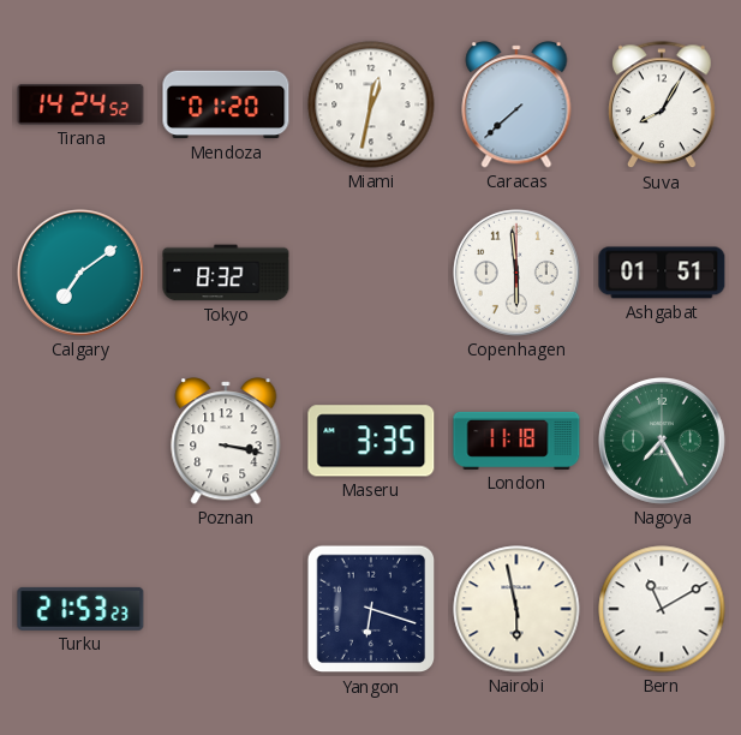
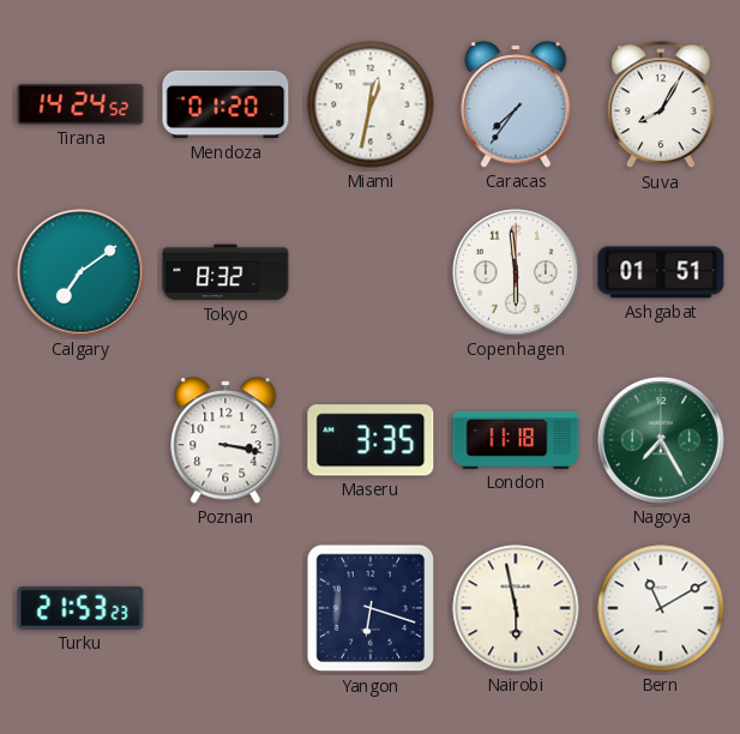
Caracas: 7:38 -> 7:36
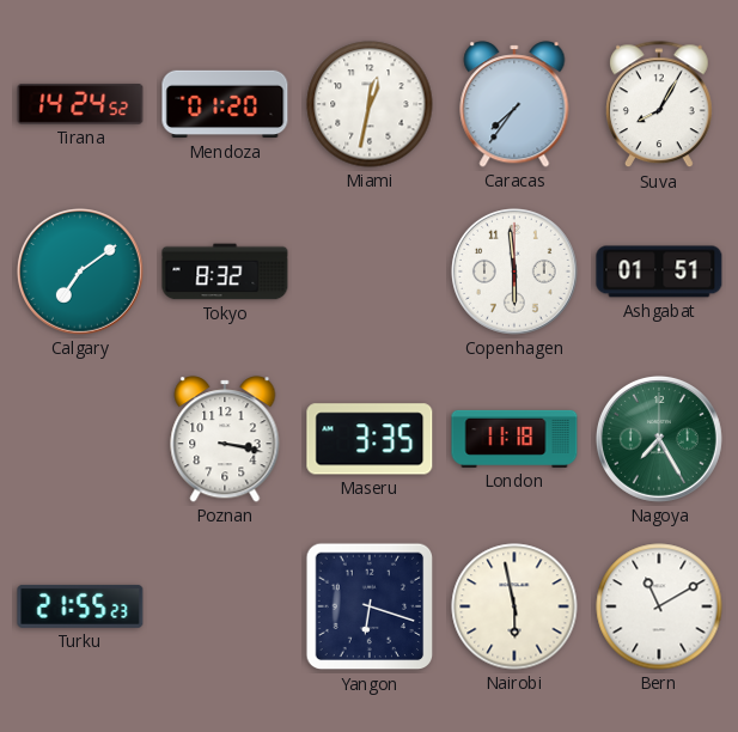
Turku: 21:53 -> 21:55
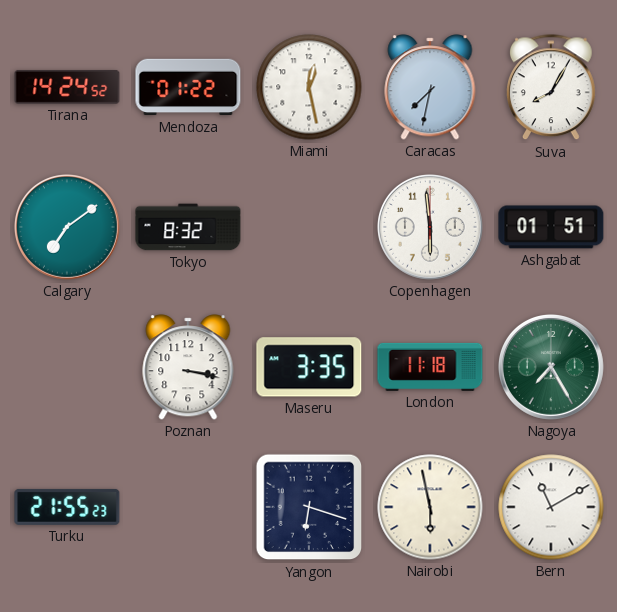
Mendoza: 01:20 -> 01:22
Miami: 12:32 -> 12:28
Caracas: 7:36 -> 7:32
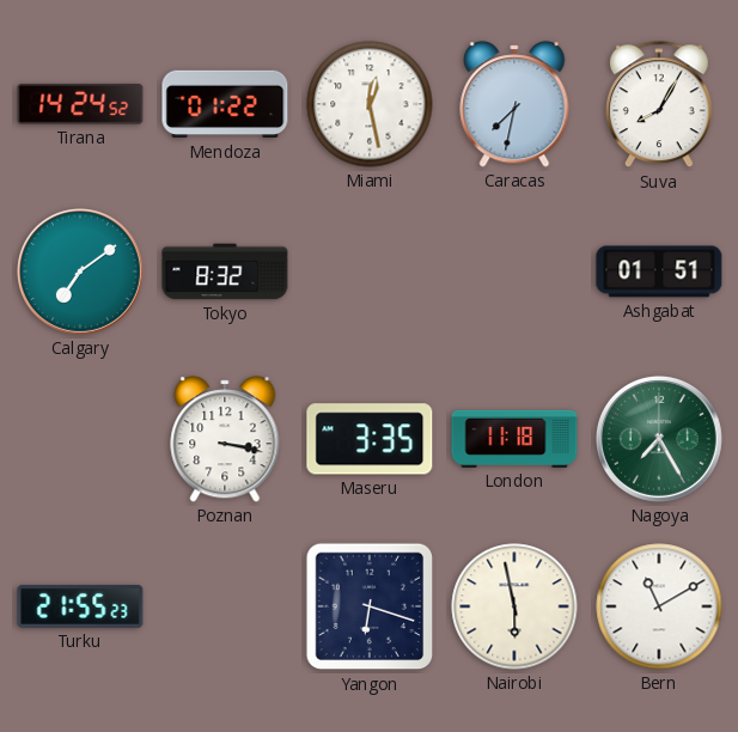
Copenhagen: 5:59 -> none
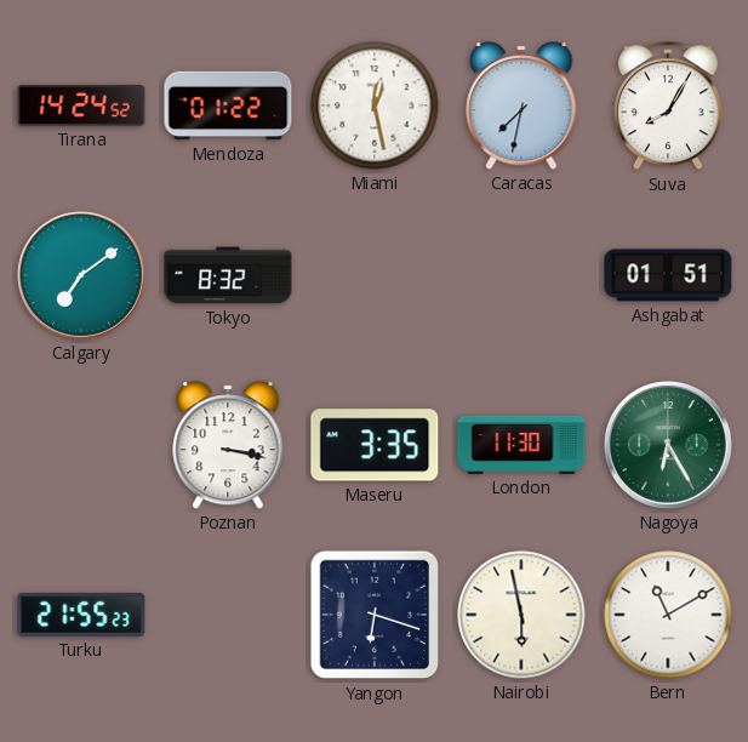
London: 11:18 -> 11:30
Nagoya: 7:25 -> 6:25
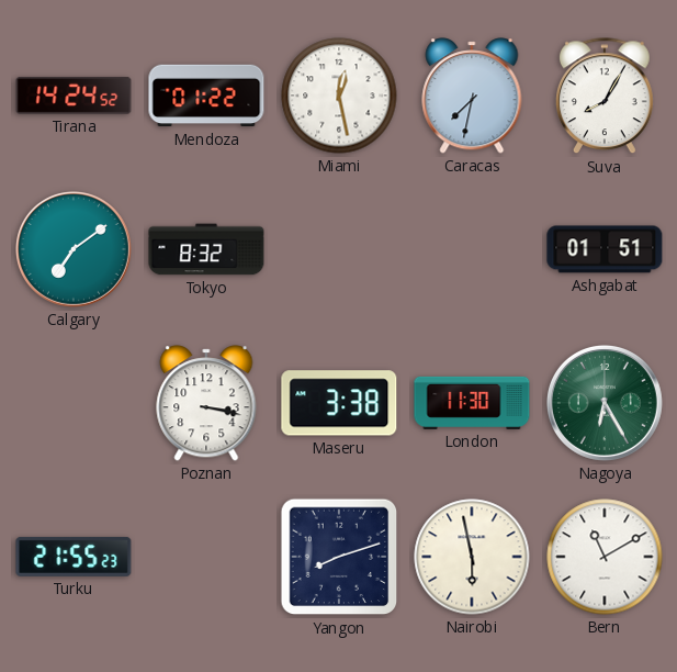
Maseru: 3:35 -> 3:38
Yangon: 6:18 -> 8:12
